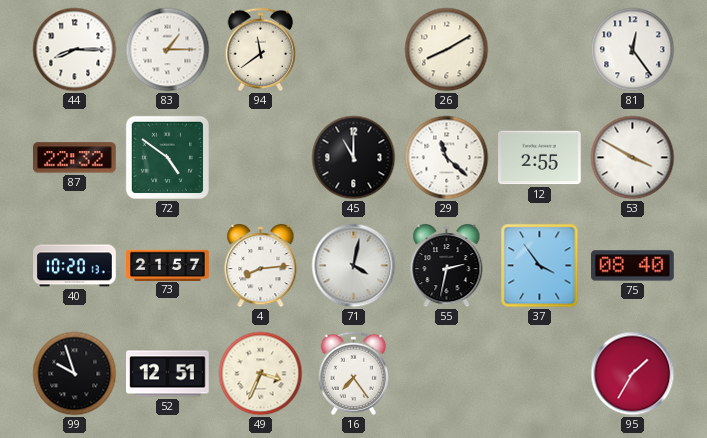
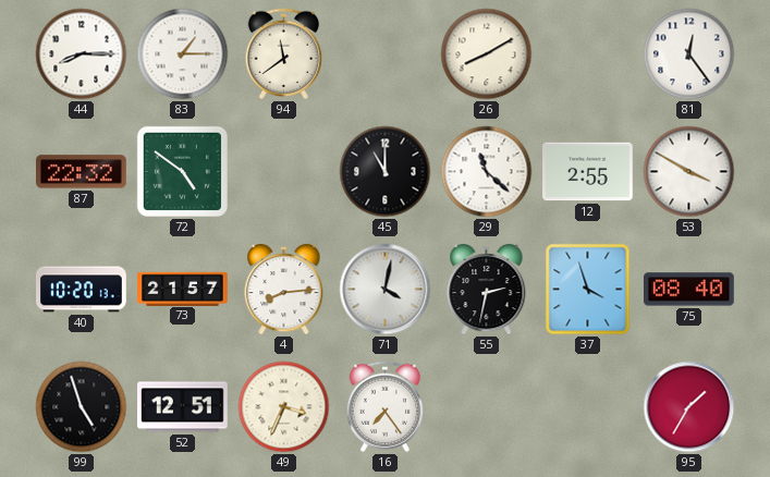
37: 3:54 -> 3:57
99: 9:57 -> 4:57
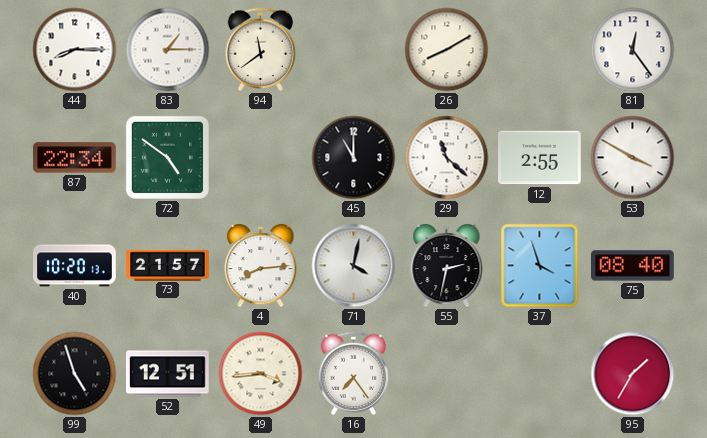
87: 22:32 -> 22:34
49: 3:34 -> 3:44
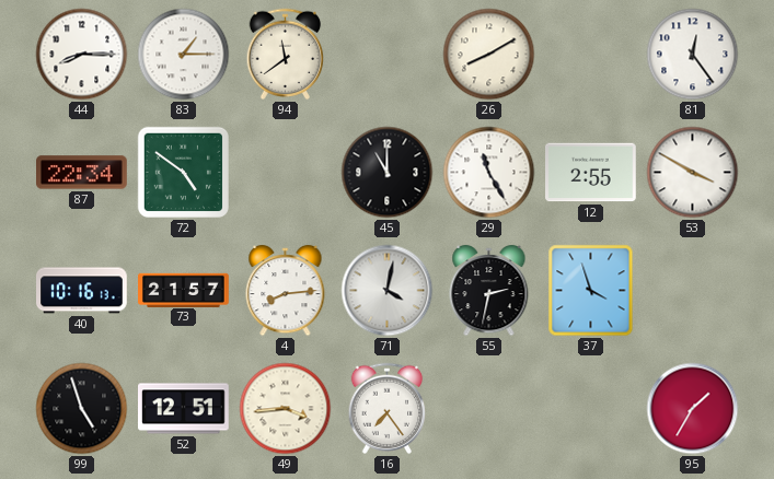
29: 11:22 -> 11:25
40: 10:20 -> 10:16
75: 08:40 -> none
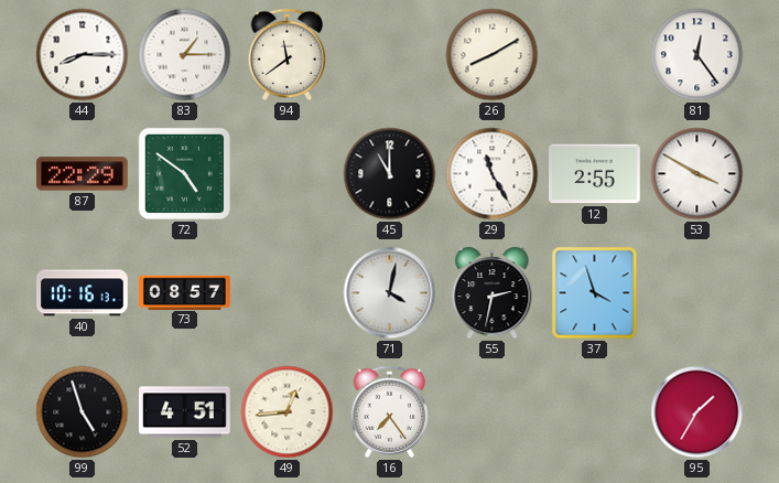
87: 22:34 -> 22:29
73: 21:57 -> 08:57
4: 8:14 -> none
52: 12:51 -> 4:51
49: 3:44 -> 12:44
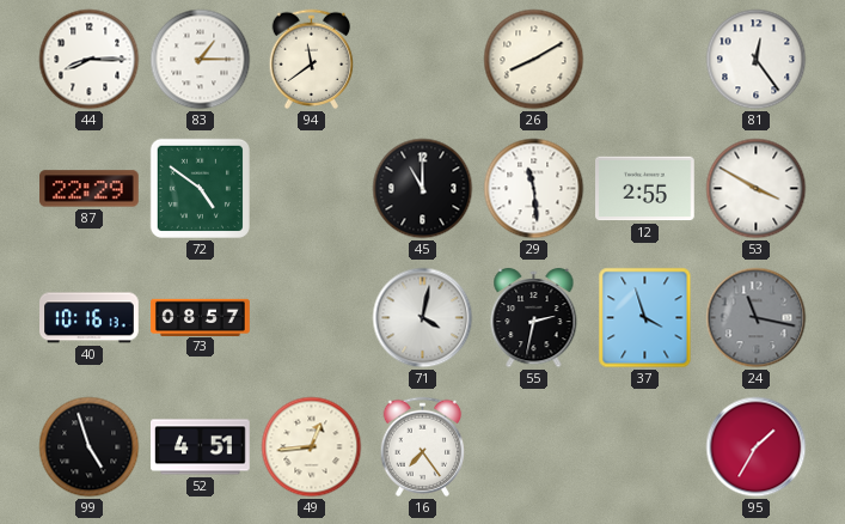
29: 11:25 -> 11:29
24: none -> 11:17
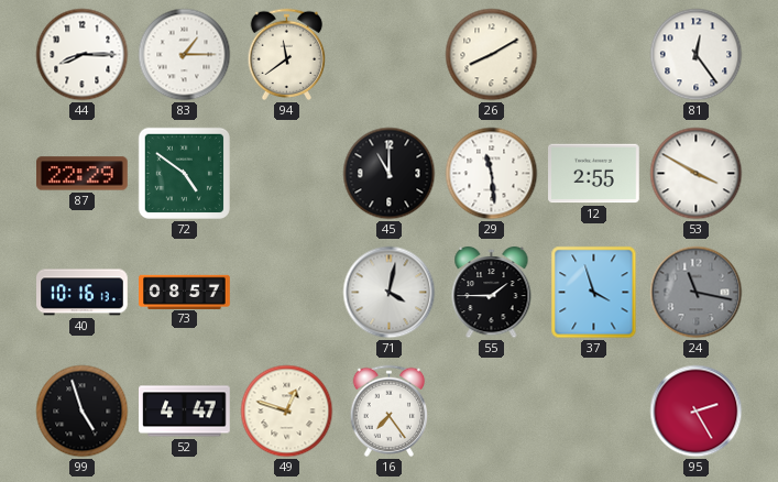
55: 2:32 -> 1:45
52: 4:51 -> 4:47
49: 12:44 -> 12:48
95: 1:35 -> 2:25
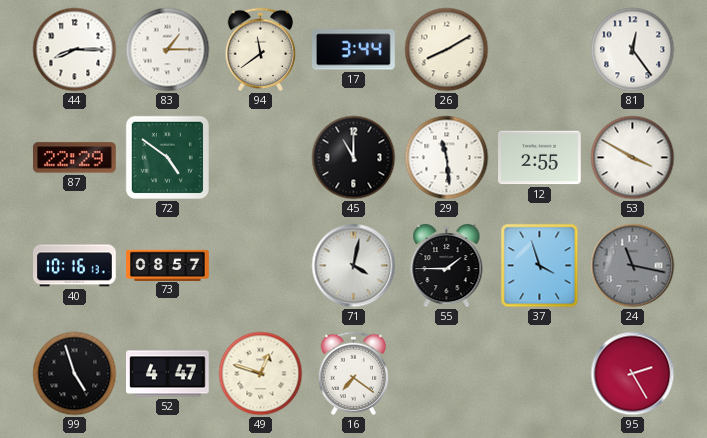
17: none -> 3:44
16: 7:24 -> 7:21
